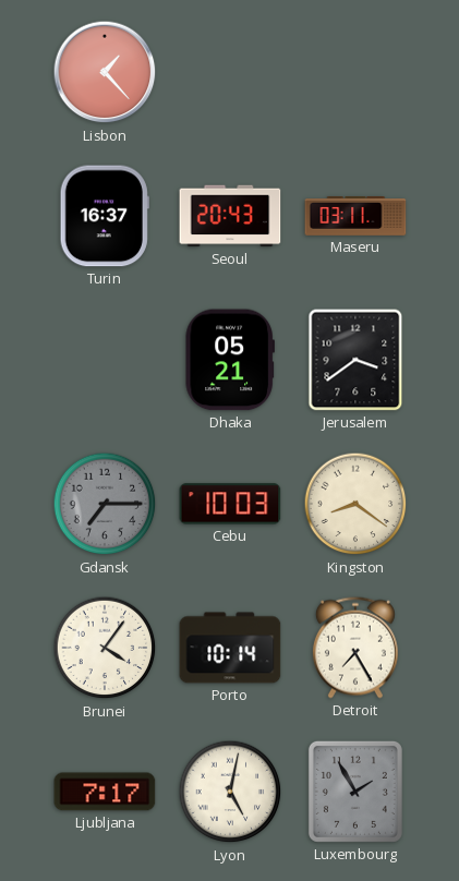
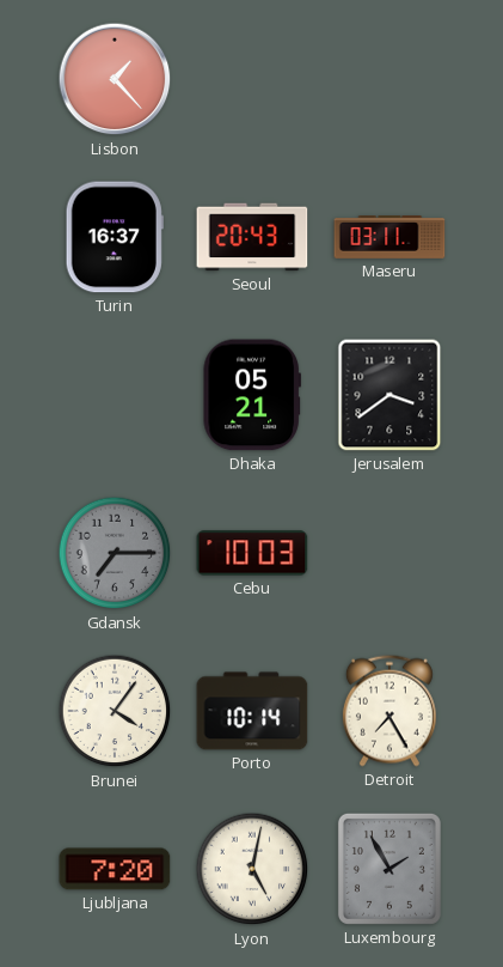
Kingston: 8:21 -> none
Ljubljana: 7:17 -> 7:20
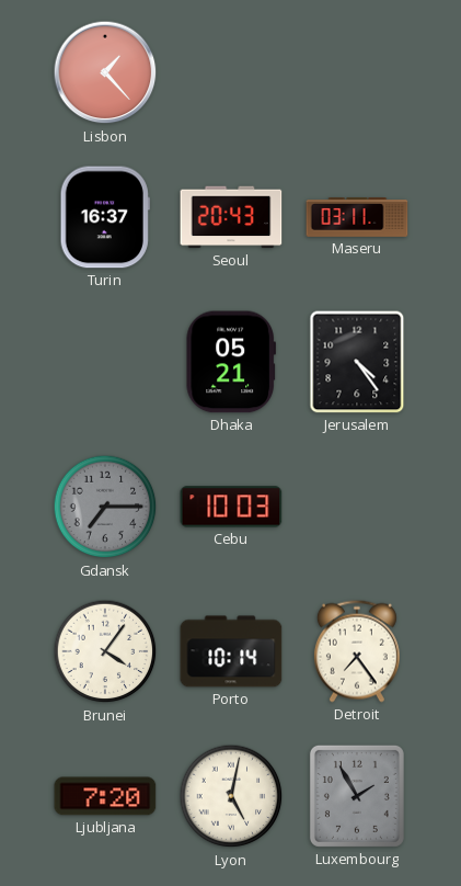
Jerusalem: 3:39 -> 4:24
Detroit: 7:25 -> 7:24
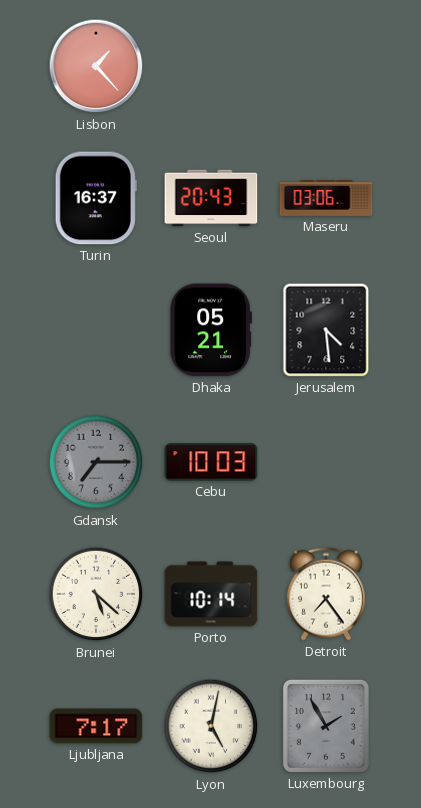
Maseru: 03:11 -> 03:06
Jerusalem: 4:24 -> 4:29
Brunei: 4:06 -> 5:22
Ljubljana: 7:20 -> 7:17
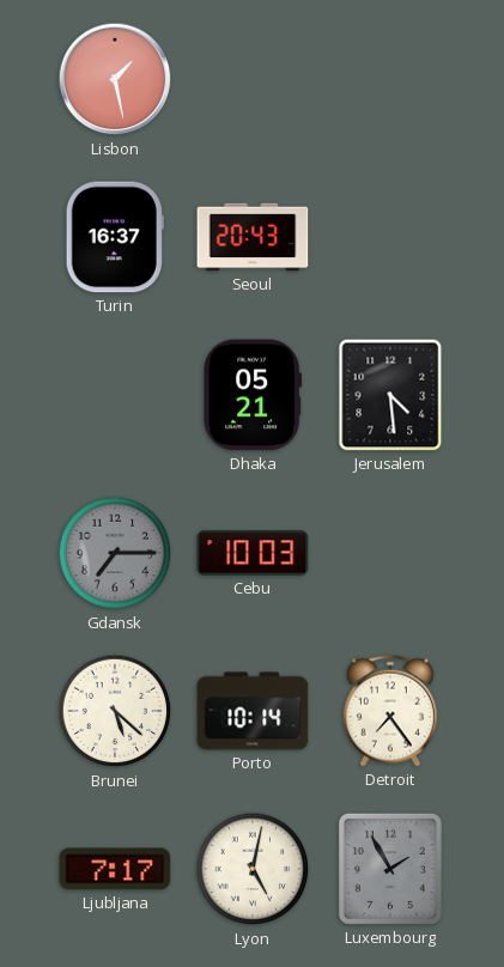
Lisbon: 1:23 -> 1:28
Maseru: 03:06 -> none
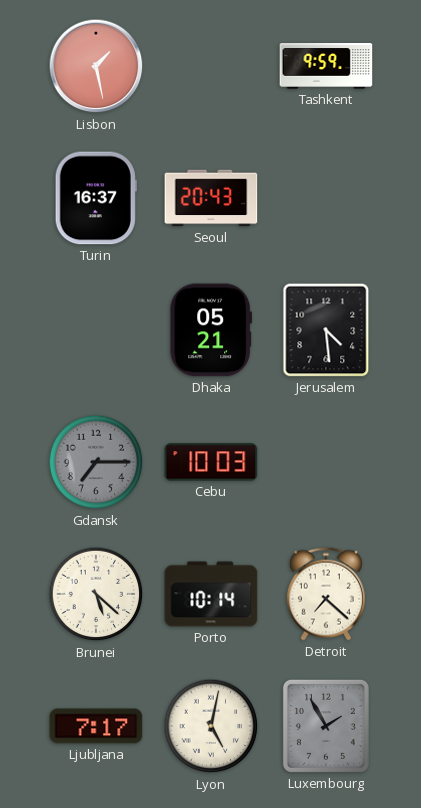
Tashkent: none -> 9:59
Detroit: 7:24 -> 7:22
